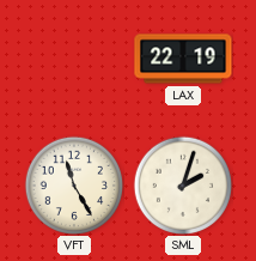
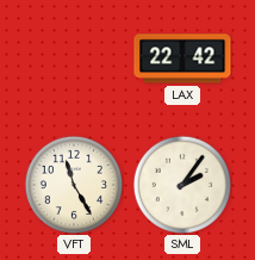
LAX: 22:19 -> 22:42
SML: 2:03 -> 2:06
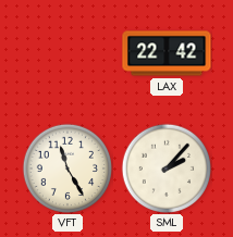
SML: 2:06 -> 2:07
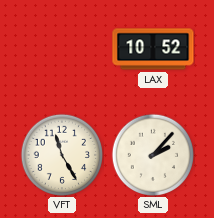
LAX: 22:42 -> 10:52
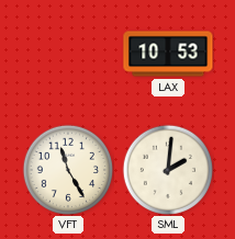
LAX: 10:52 -> 10:53
SML: 2:07 -> 2:01
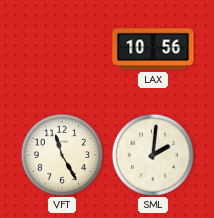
LAX: 10:53 -> 10:56
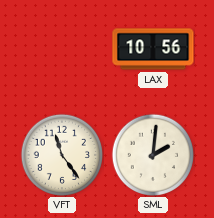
VFT: 11:25 -> 11:24
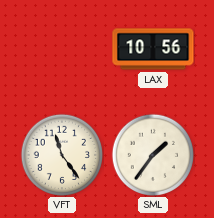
SML: 2:01 -> 1:36
